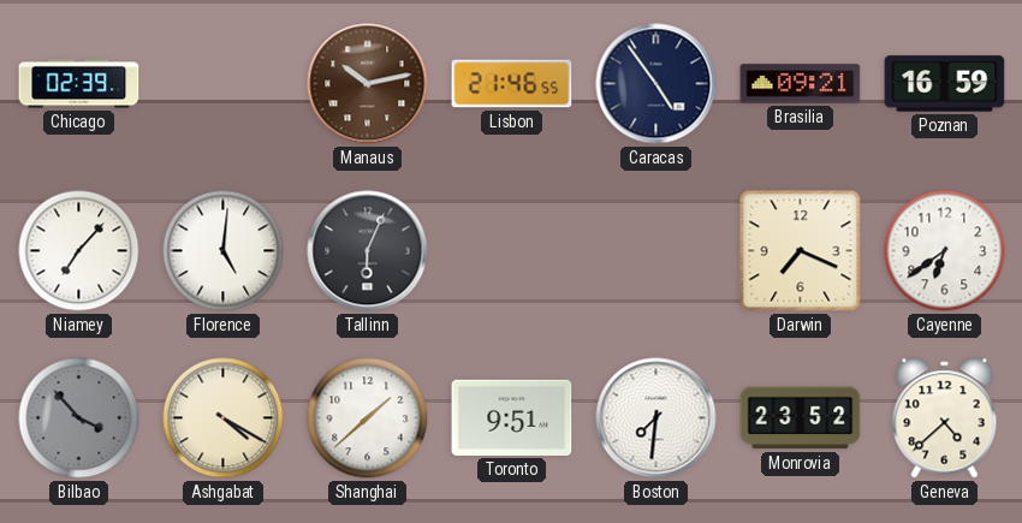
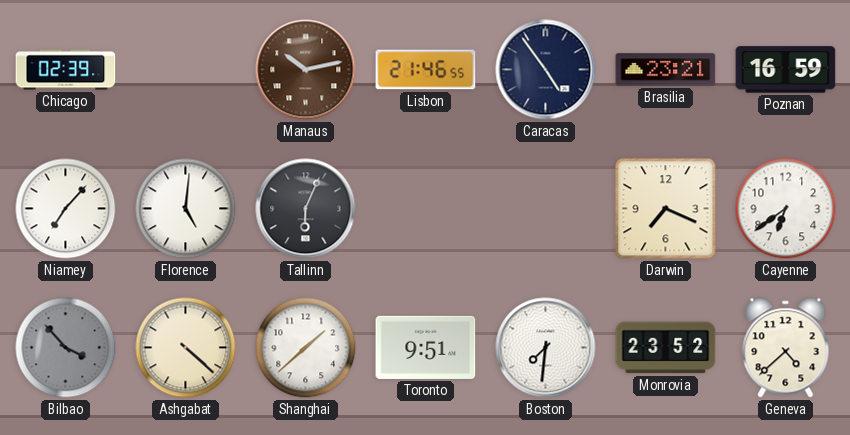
Brasilia: 09:21 -> 23:21
Ashgabat: 4:20 -> 4:22
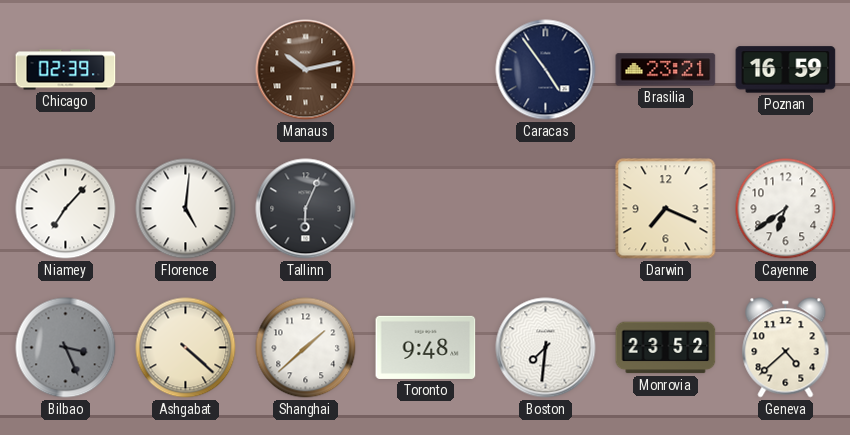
Lisbon: 21:46 -> none
Bilbao: 3:53 -> 3:26
Toronto: 9:51 -> 9:48
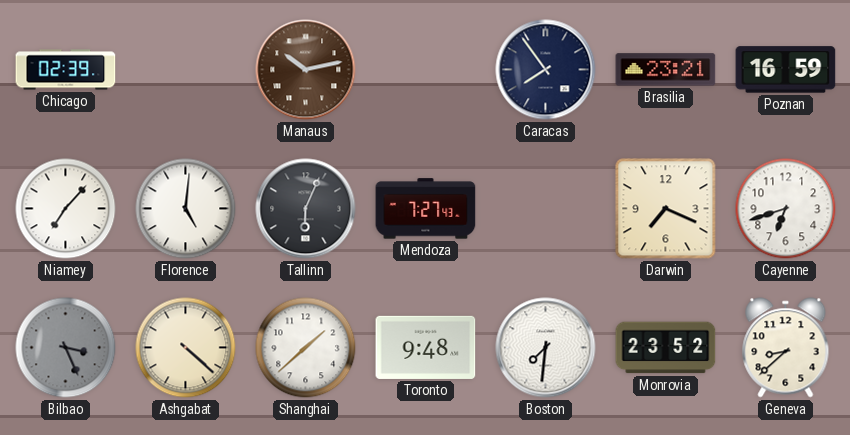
Caracas: 4:54 -> 7:54
Mendoza: none -> 7:27
Cayenne: 6:39 -> 6:42
Geneva: 4:38 -> 8:38
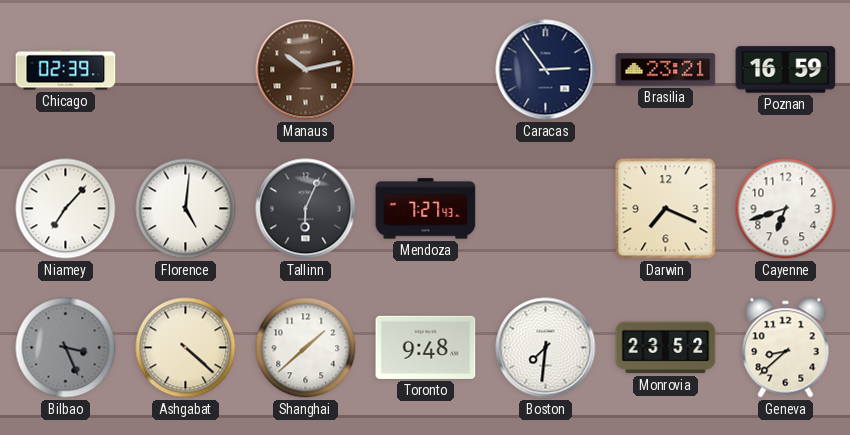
Caracas: 7:54 -> 2:54
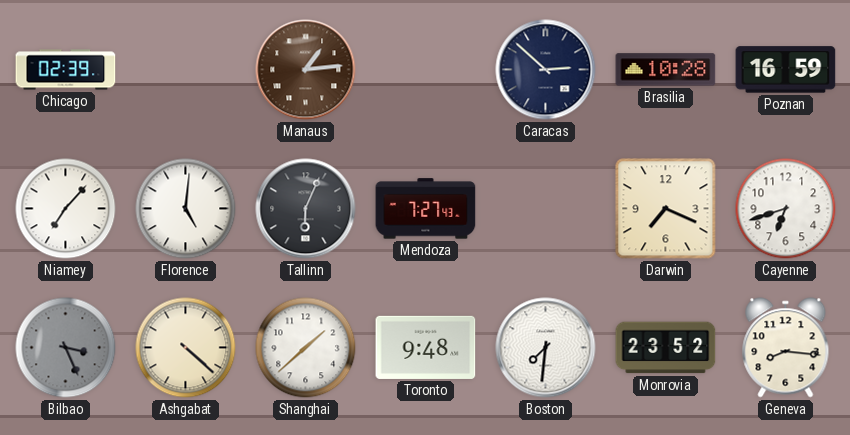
Manaus: 10:13 -> 1:14
Caracas: 2:54 -> 2:52
Brasilia: 23:21 -> 10:28
Geneva: 8:38 -> 8:16
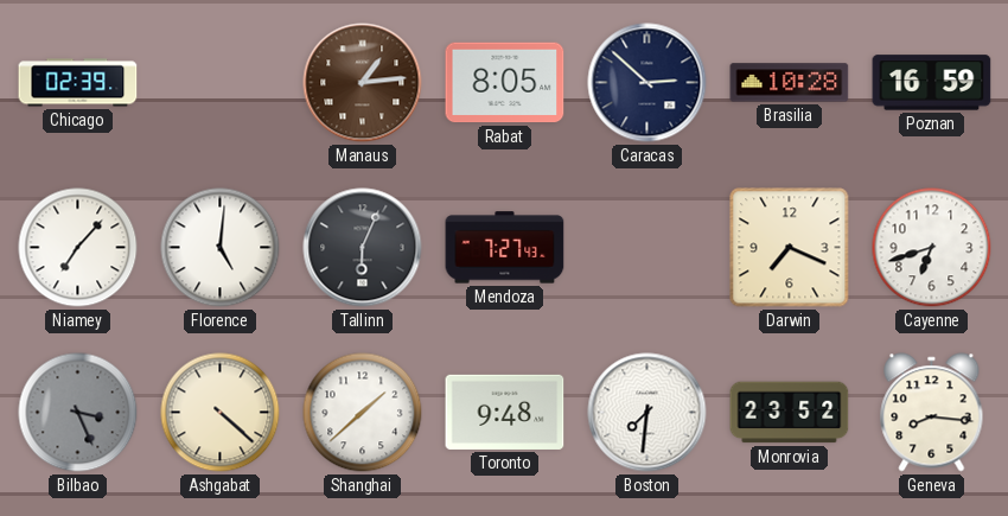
Rabat: none -> 8:05
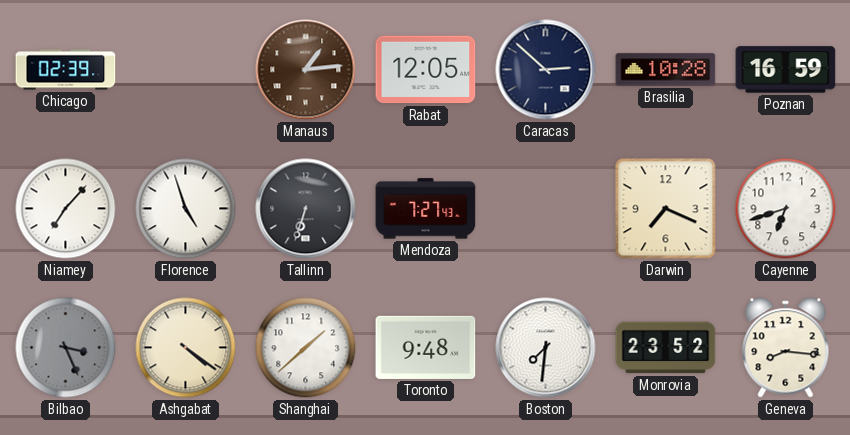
Rabat: 8:05 -> 12:05
Florence: 5:01 -> 4:57
Tallinn: 6:04 -> 6:33
Ashgabat: 4:22 -> 4:21
